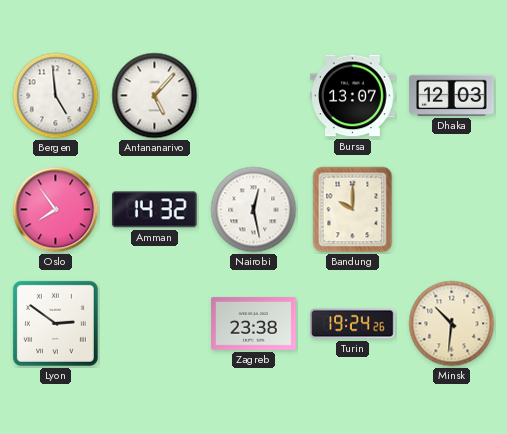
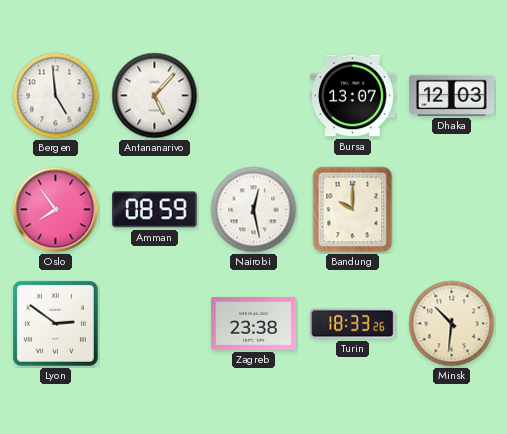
Amman: 14:32 -> 08:59
Turin: 19:24 -> 18:33
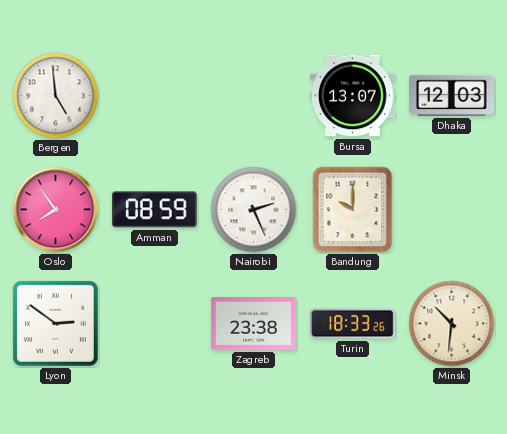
Antananarivo: 5:07 -> none
Nairobi: 12:28 -> 2:26
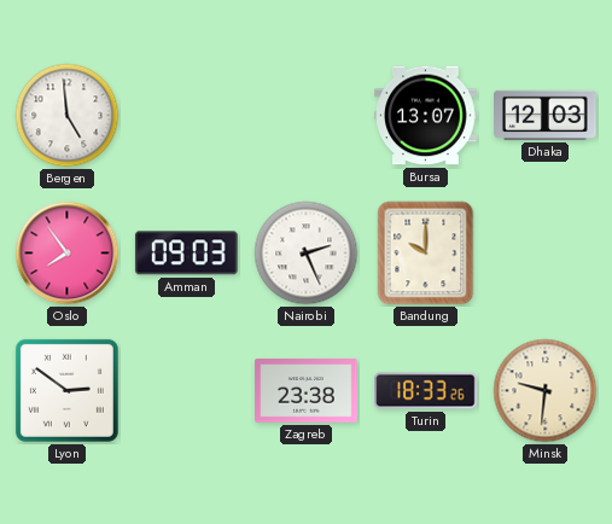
Amman: 08:59 -> 09:03
Minsk: 10:31 -> 9:31
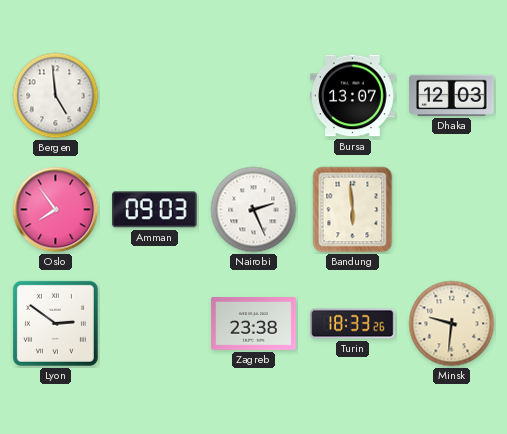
Bandung: 10:00 -> 5:59
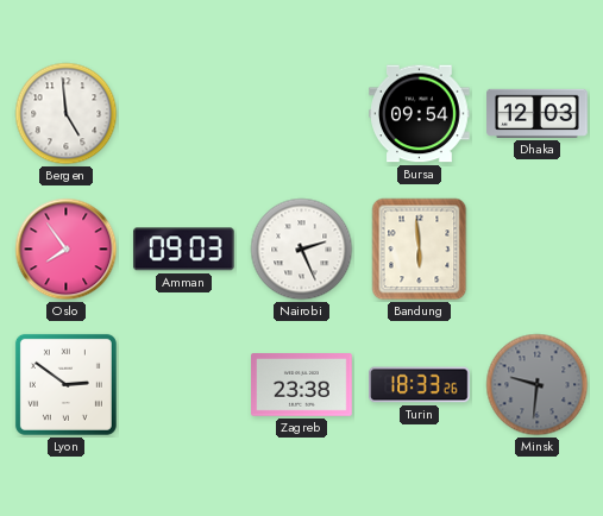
Bursa: 13:07 -> 09:54
Minsk dial: cream -> grey
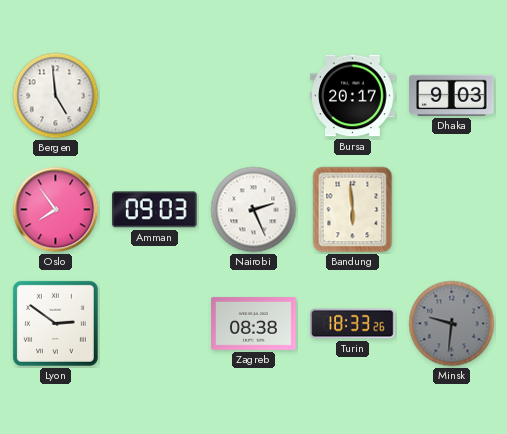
Bursa: 09:54 -> 20:17
Dhaka: 12:03 -> 9:03
Zagreb: 23:38 -> 08:38
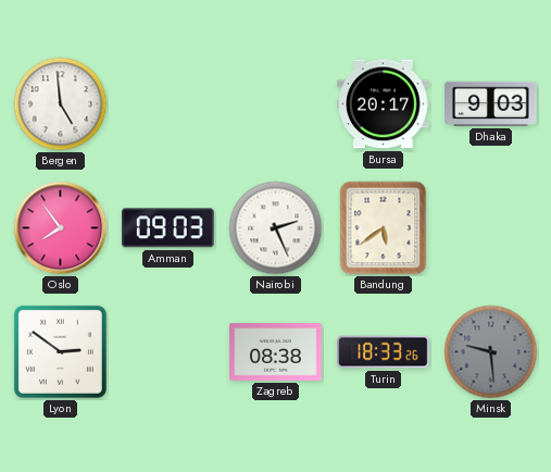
Bandung: 5:59 -> 5:39
Minsk: 9:31 -> 9:29
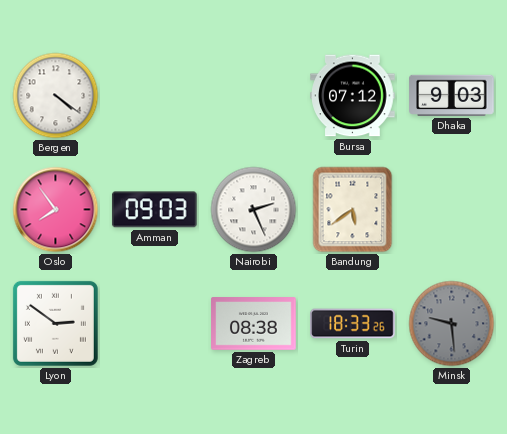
Bergen: 4:59 -> 4:21
Bursa: 20:17 -> 07:12
